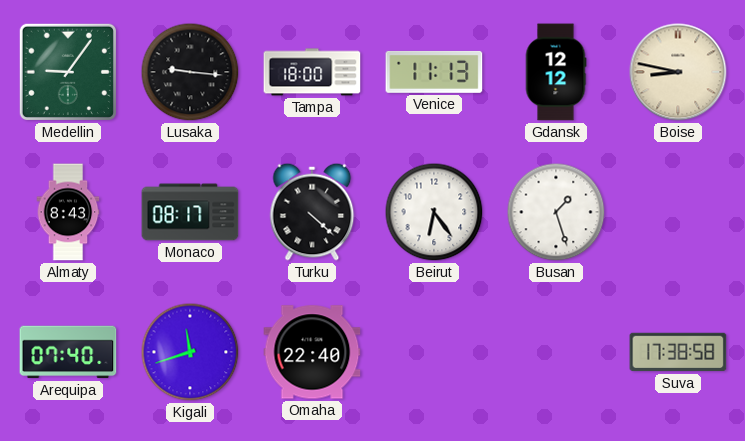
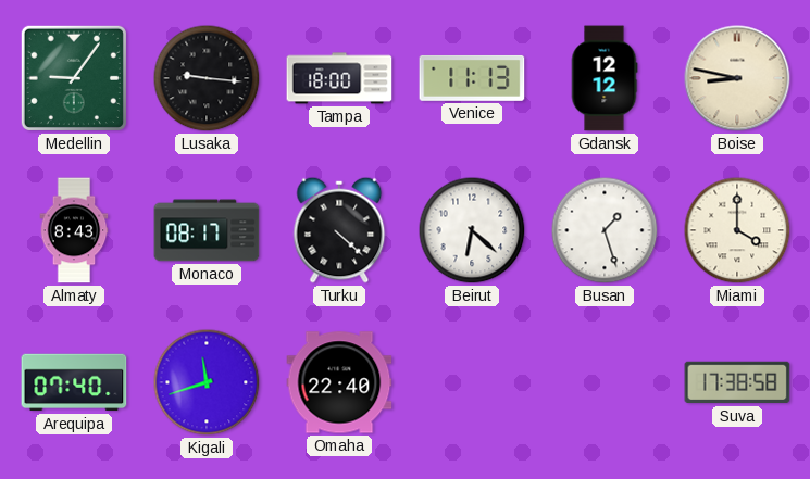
Beirut: 6:24 -> 6:22
Miami: none -> 4:00
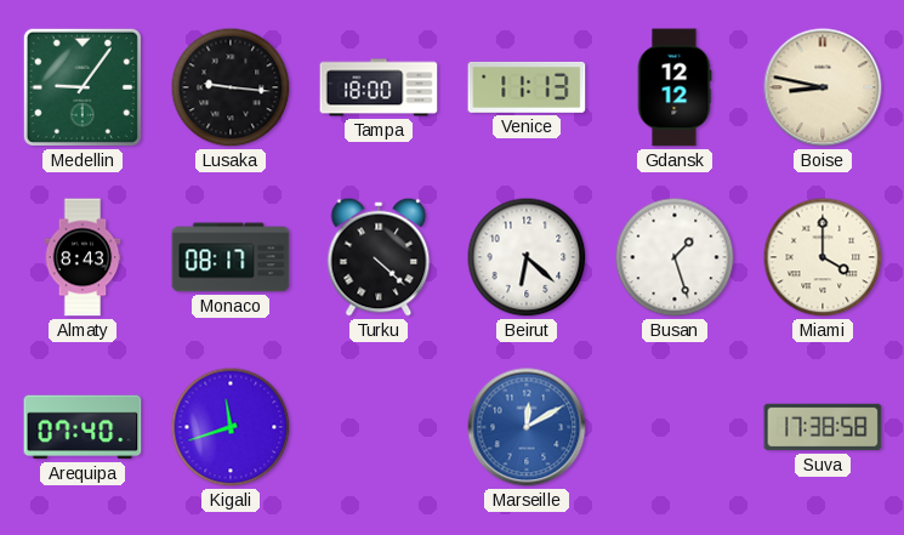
Omaha: 22:40 -> none
Marseille: none -> 12:10
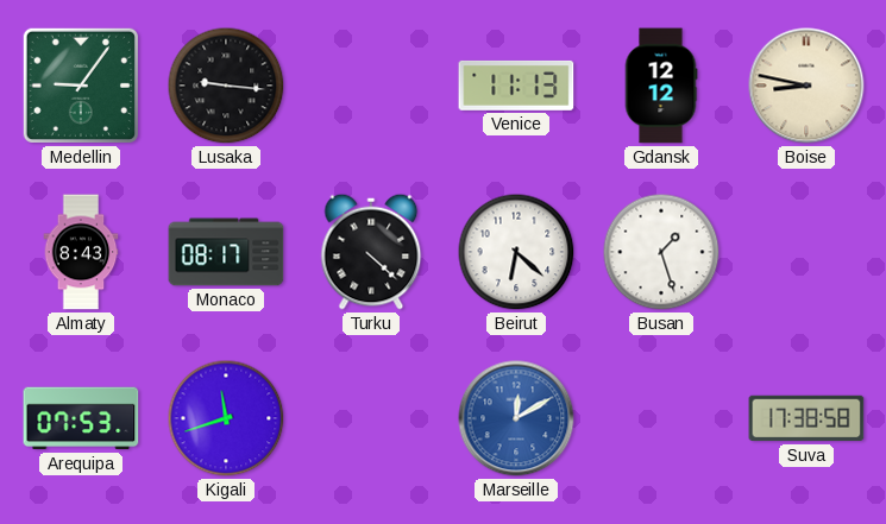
Tampa: 18:00 -> none
Miami: 4:00 -> none
Arequipa: 07:40 -> 07:53
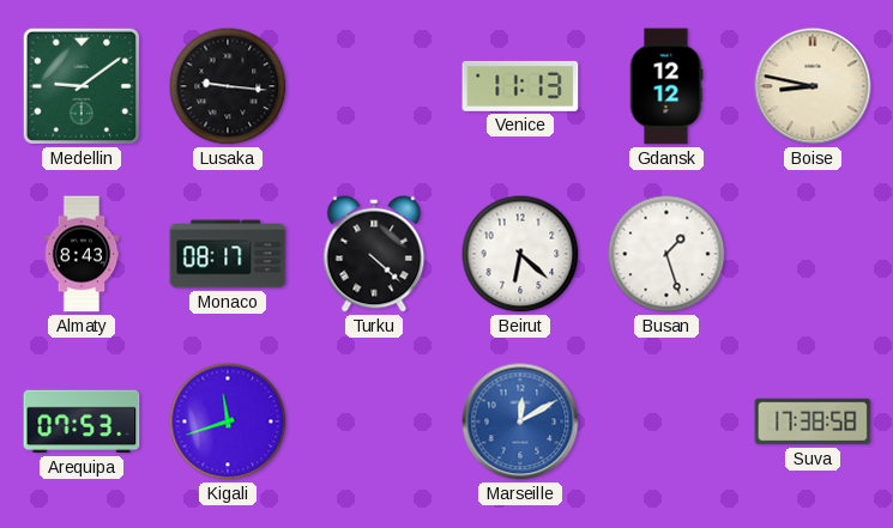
Medellin: 9:06 -> 9:09
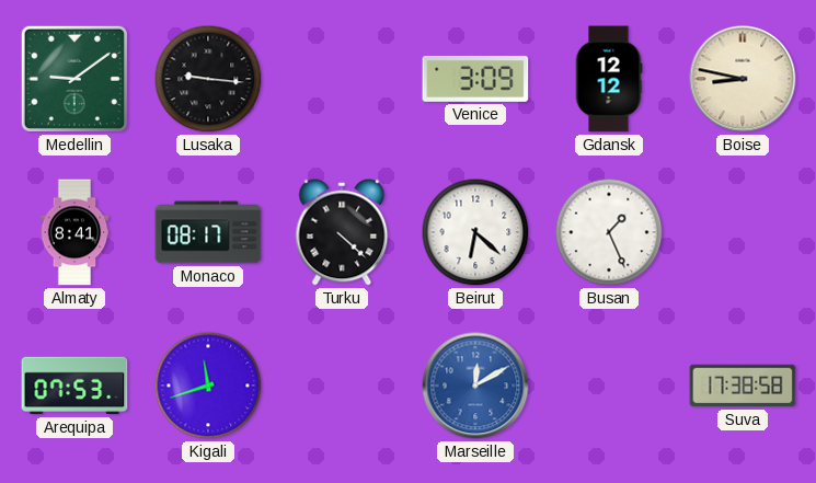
Venice: 11:13 -> 3:09
Almaty: 8:43 -> 8:41
Busan: 1:27 -> 1:26
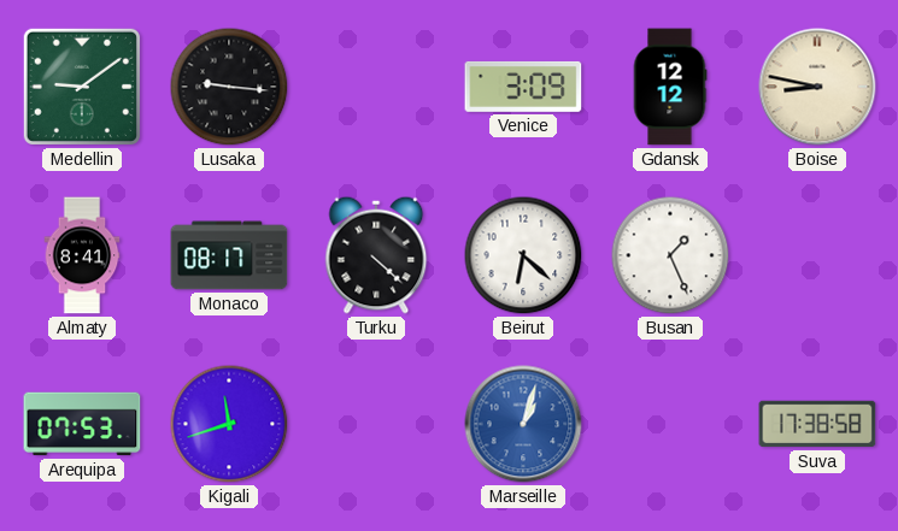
Marseille: 12:10 -> 1:03
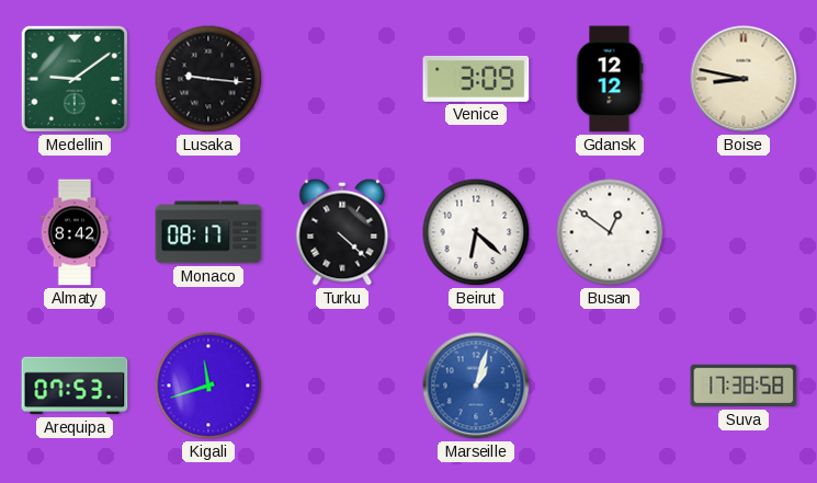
Almaty: 8:41 -> 8:42
Busan: 1:26 -> 12:51
